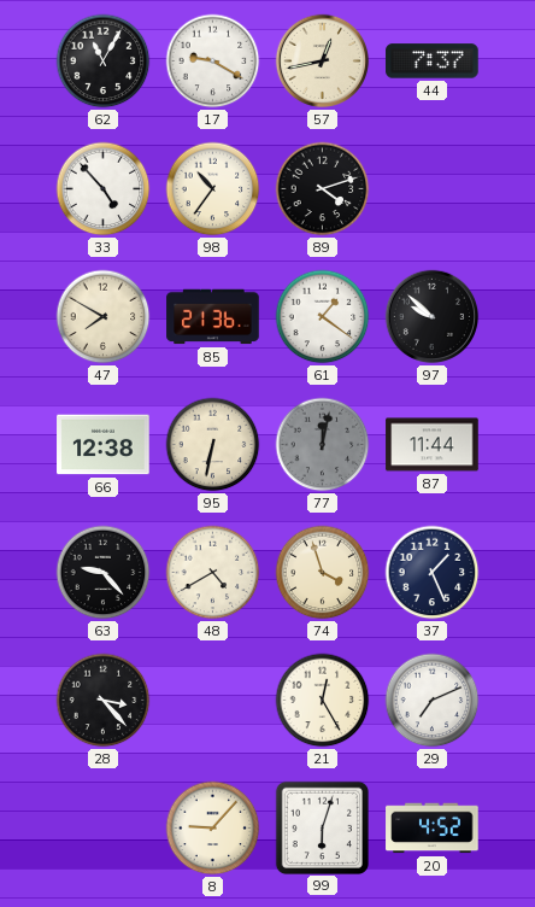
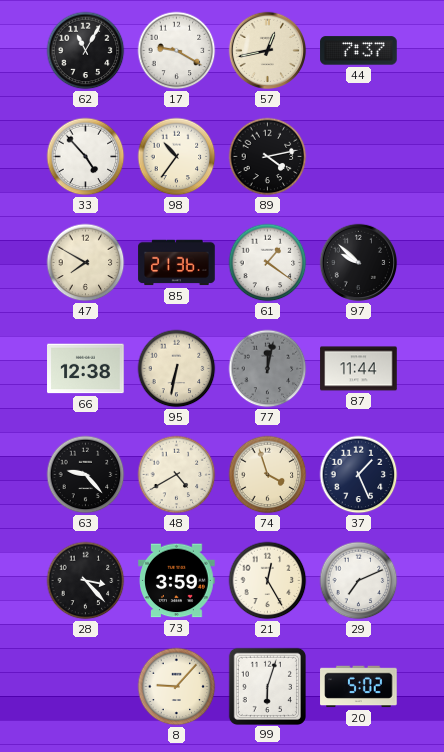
89: 4:12 -> 4:13
73: none -> 3:59
20: 4:52 -> 5:02
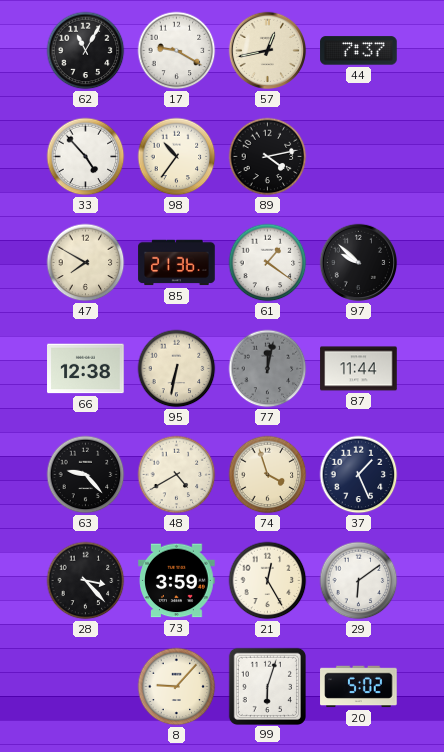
29: 7:11 -> 6:09
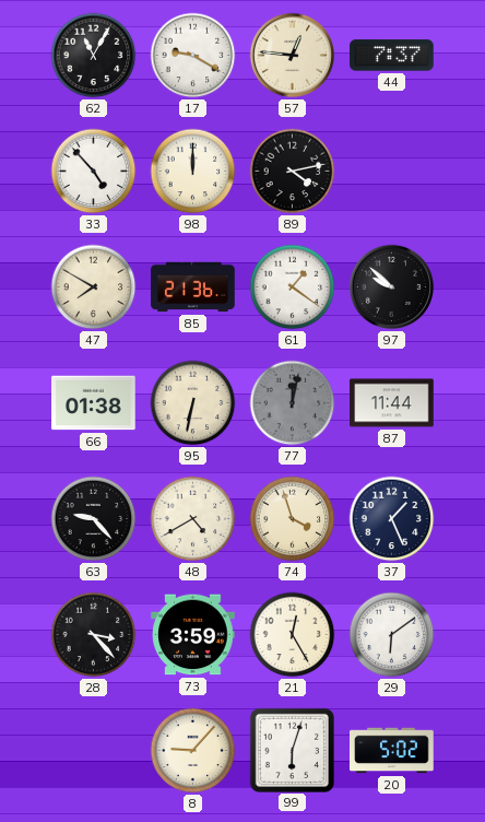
57: 12:43 -> 12:46
98: 10:36 -> 12:00
66: 12:38 -> 01:38
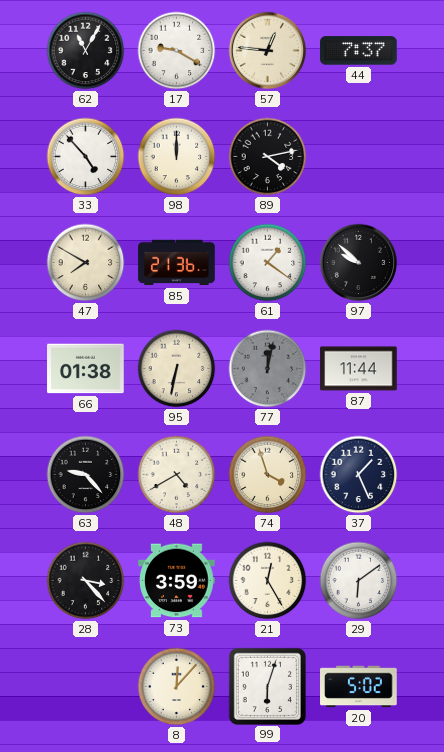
8: 9:07 -> 12:07
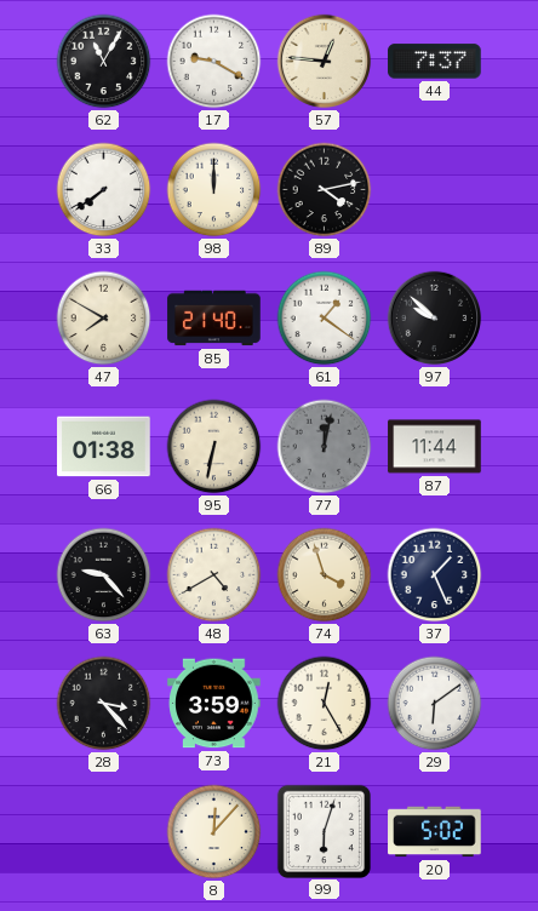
33: 4:53 -> 7:39
85: 21:36 -> 21:40
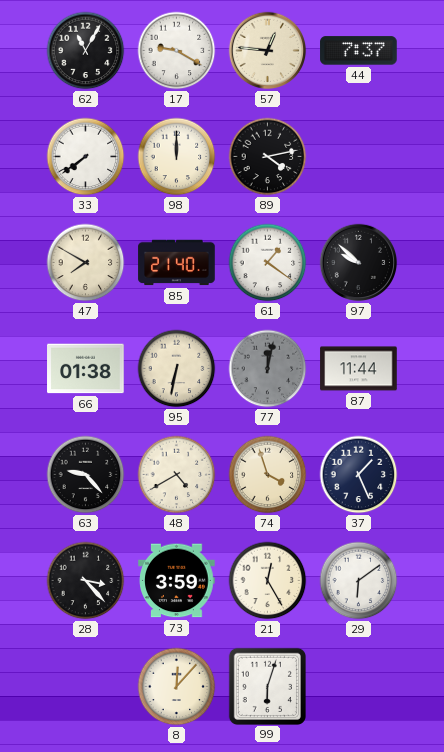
20: 5:02 -> none
